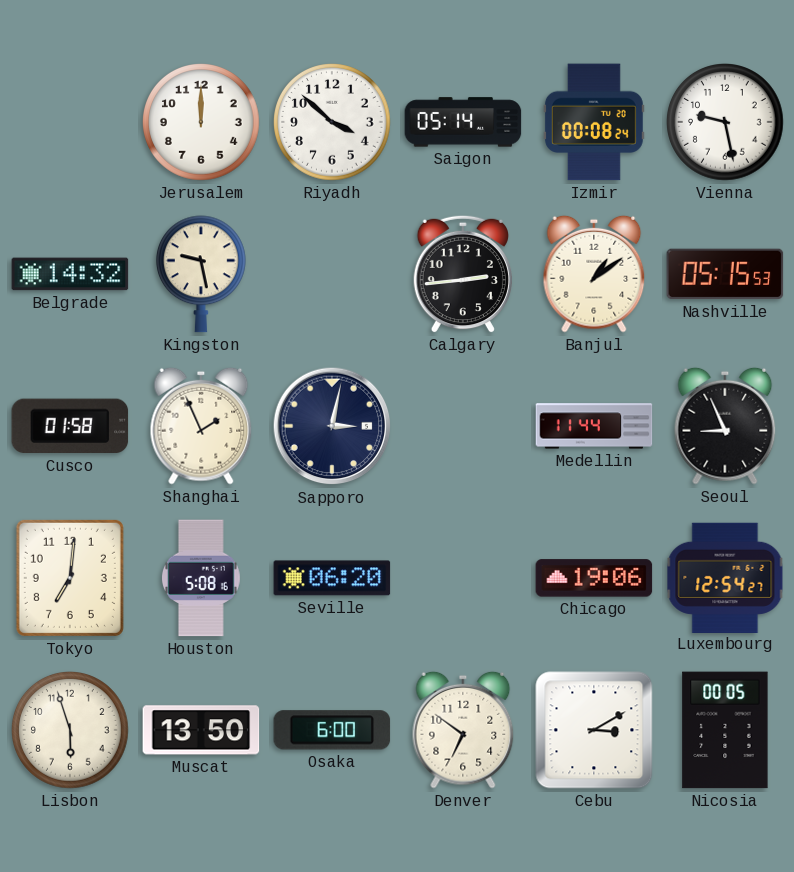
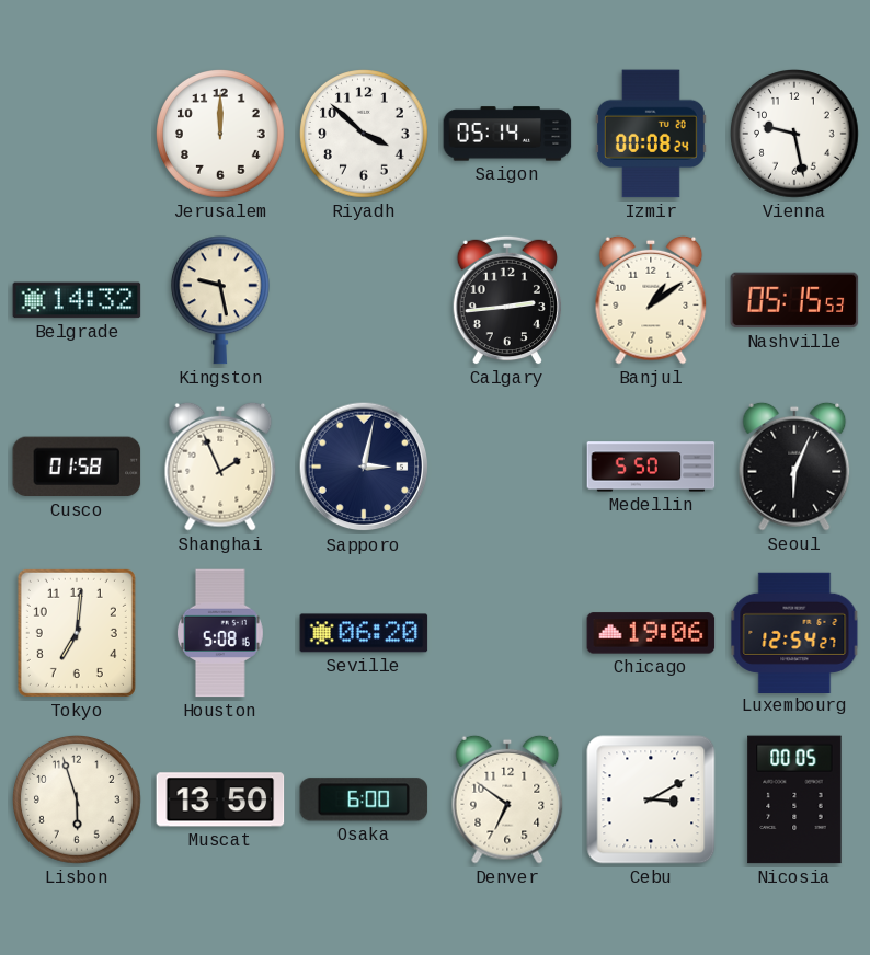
Medellin: 11:44 -> 5:50
Seoul: 8:56 -> 6:04
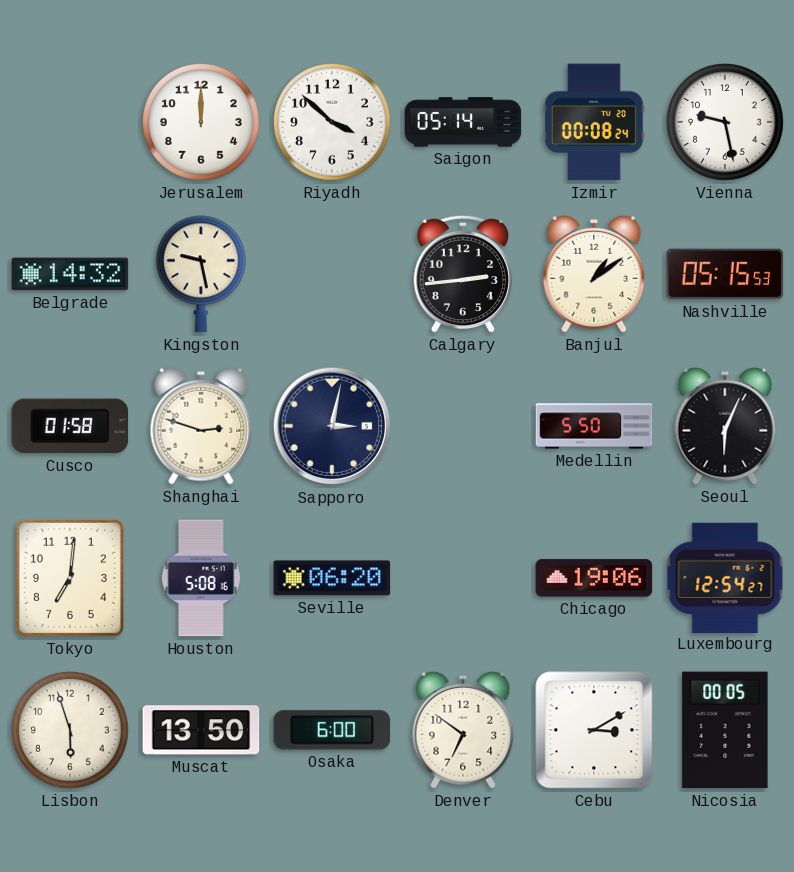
Shanghai: 1:56 -> 2:48
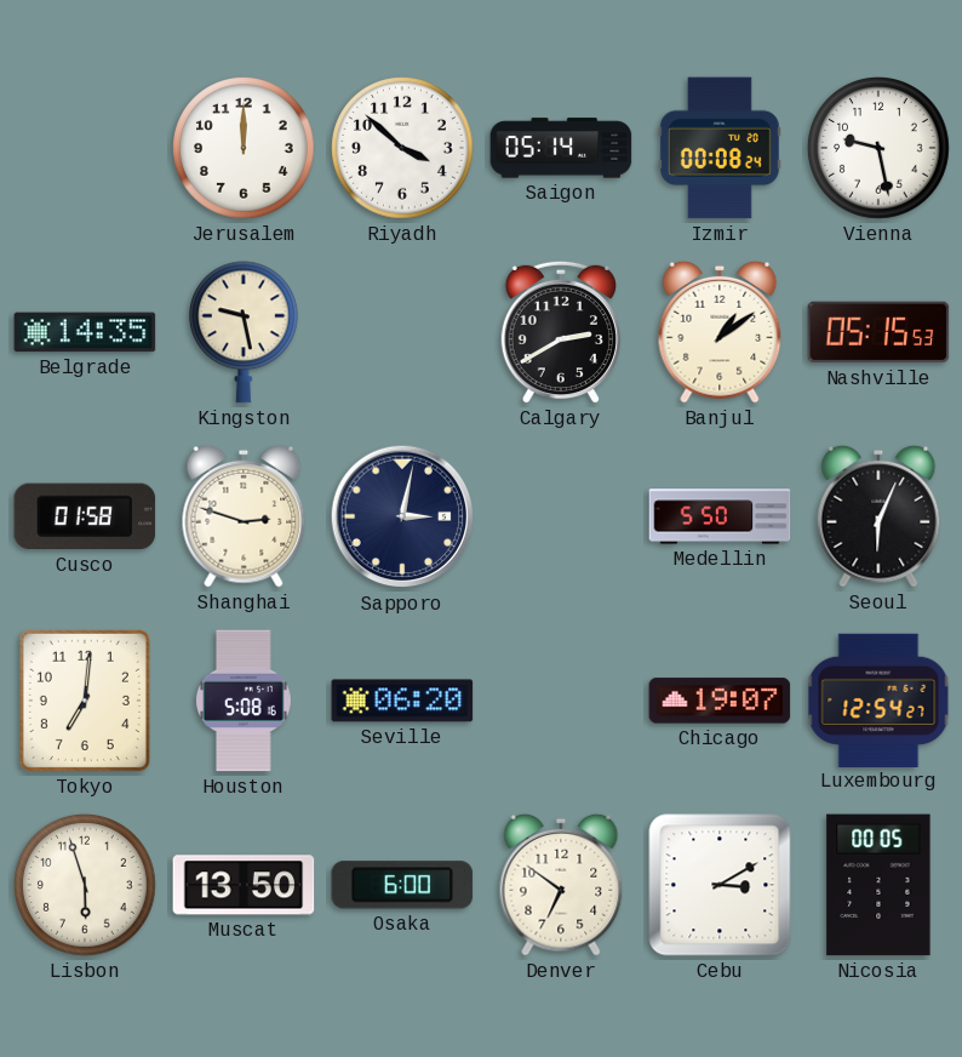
Belgrade: 14:32 -> 14:35
Calgary: 2:44 -> 2:40
Chicago: 19:06 -> 19:07
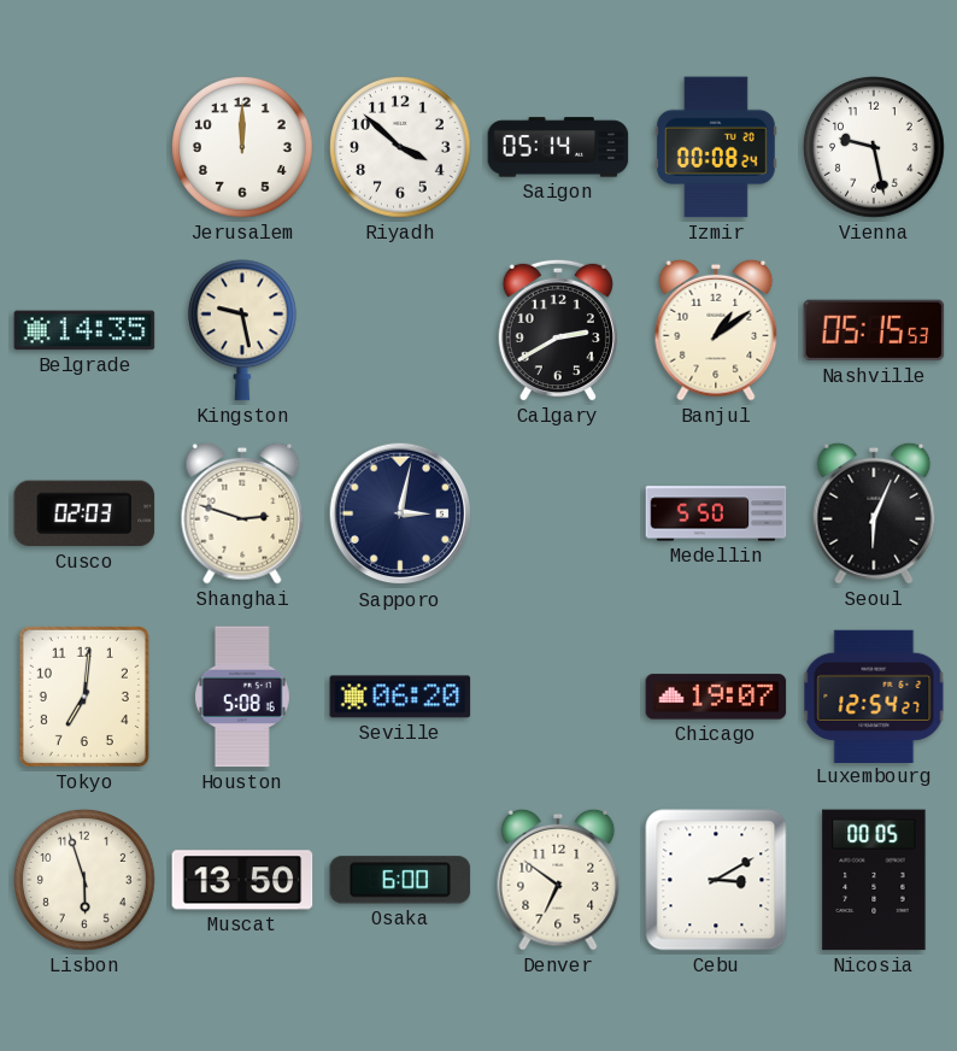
Cusco: 01:58 -> 02:03
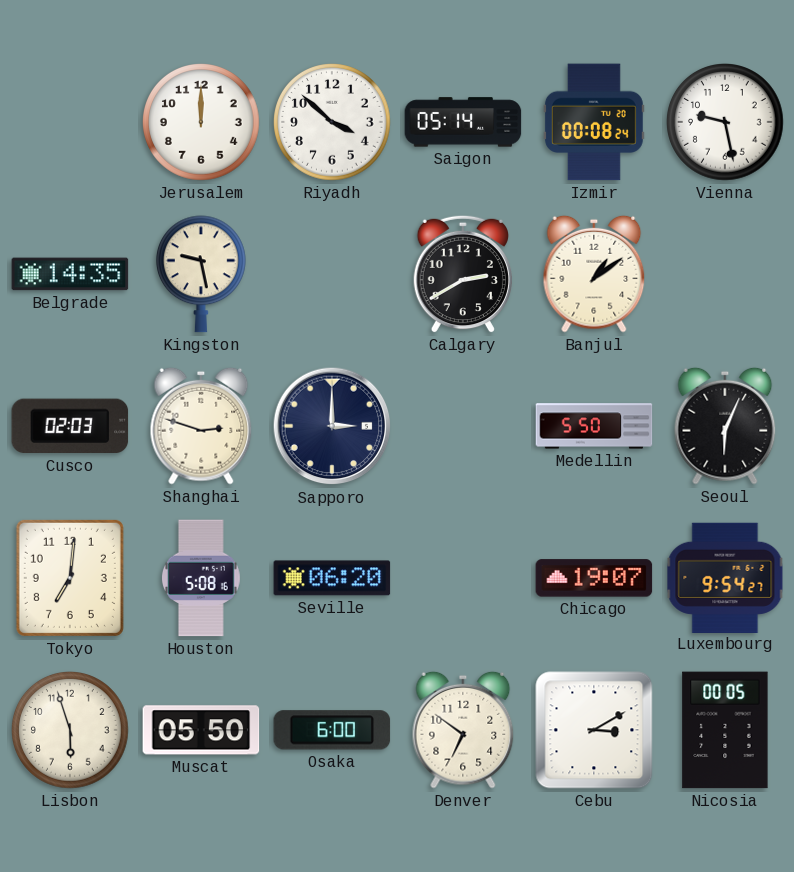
Nashville: 05:15 -> none
Sapporo: 3:02 -> 3:00
Luxembourg: 12:54 -> 9:54
Muscat: 13:50 -> 05:50
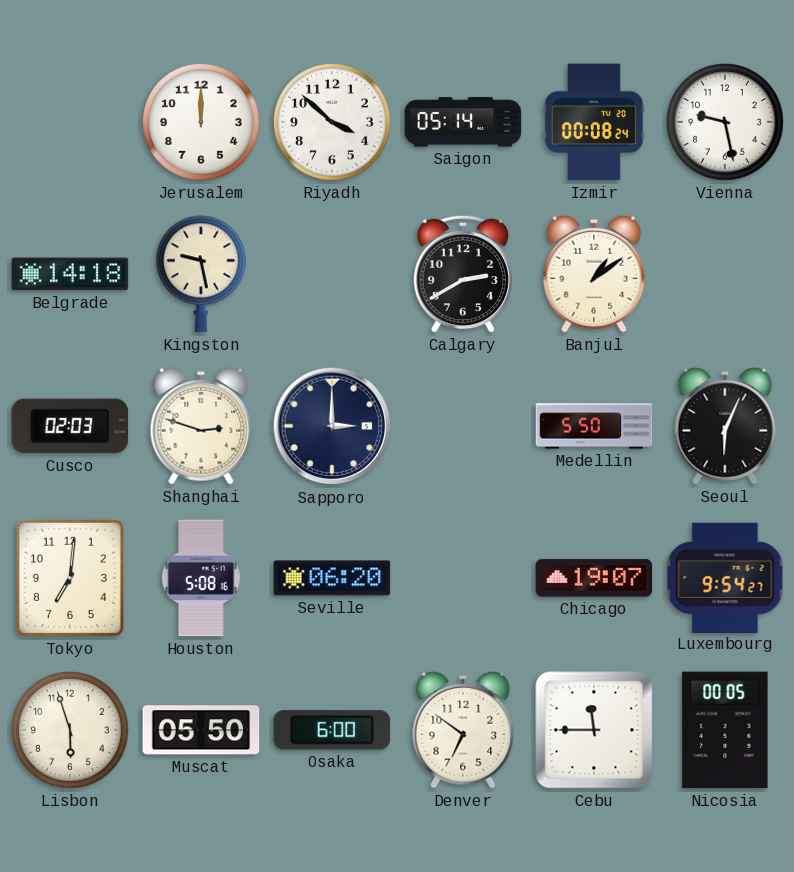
Belgrade: 14:35 -> 14:18
Cebu: 3:10 -> 11:45
